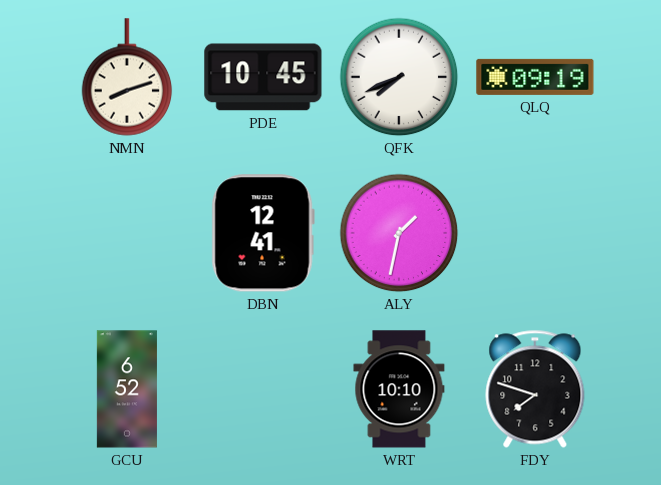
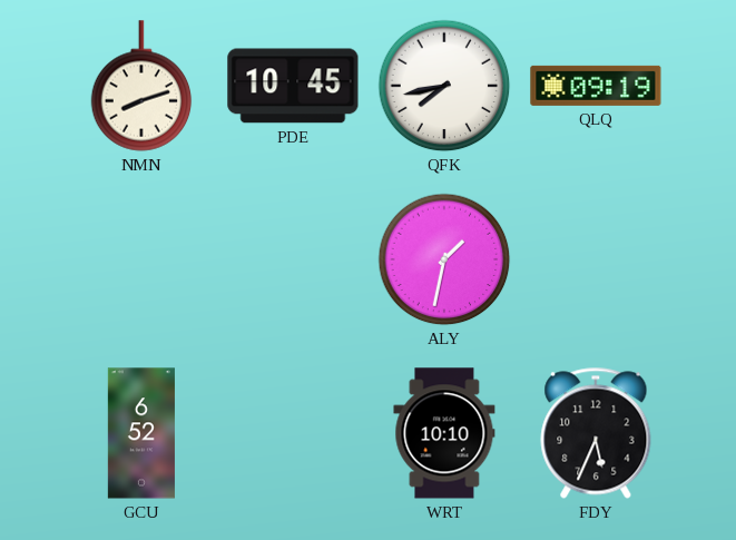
QFK: 7:41 -> 7:43
DBN: 12:41 -> none
FDY: 7:48 -> 5:34
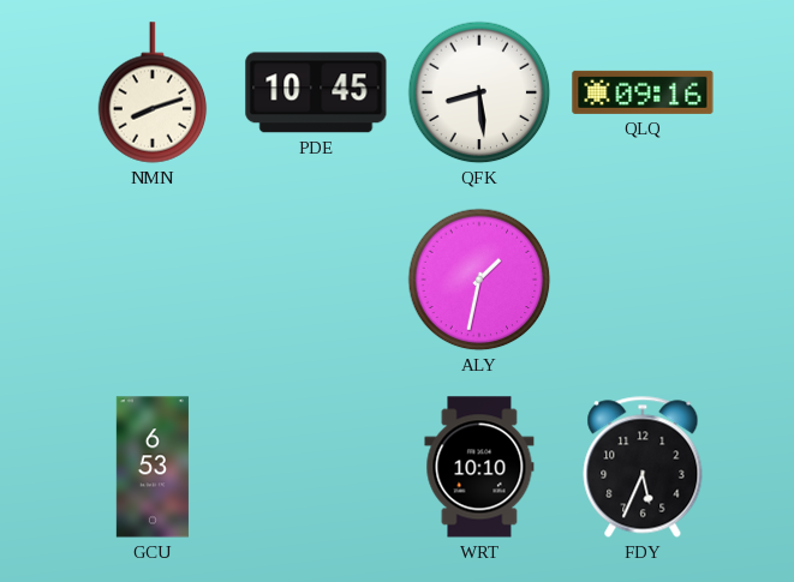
QFK: 7:43 -> 8:29
QLQ: 09:19 -> 09:16
GCU: 6:52 -> 6:53
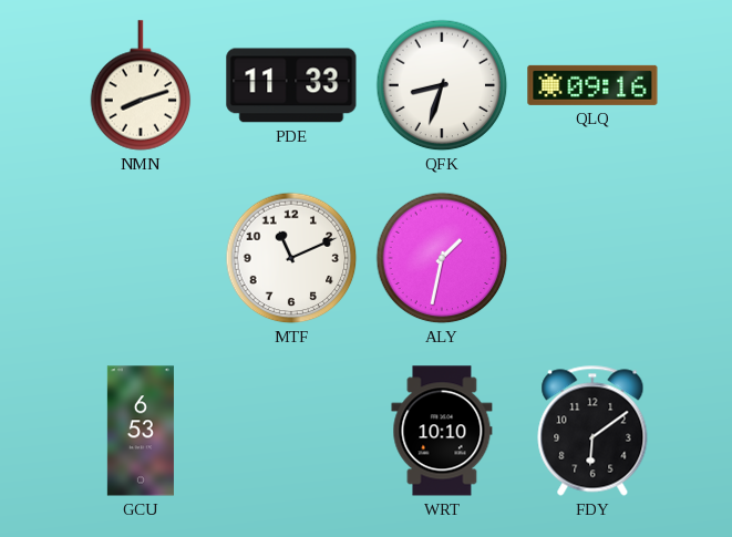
PDE: 10:45 -> 11:33
QFK: 8:29 -> 8:33
MTF: none -> 11:11
FDY: 5:34 -> 6:09
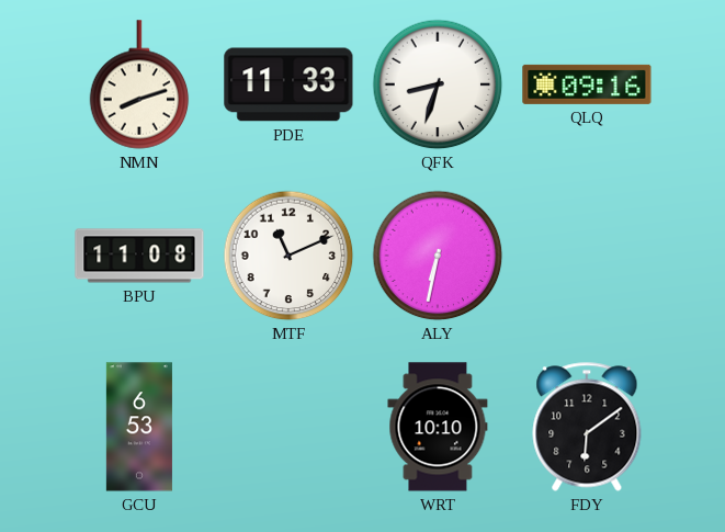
BPU: none -> 11:08
ALY: 1:32 -> 6:32
